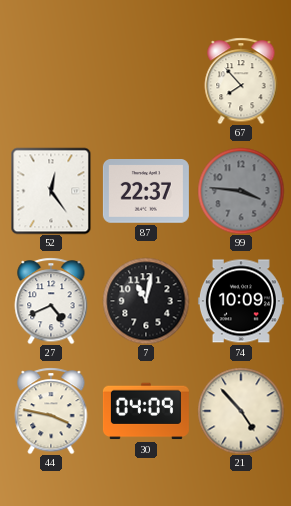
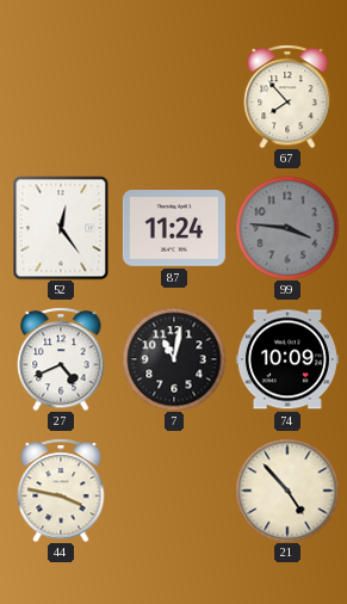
87: 22:37 -> 11:24
30: 04:09 -> none
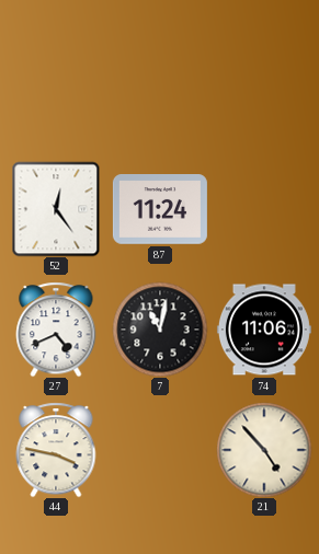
67: 7:53 -> none
99: 3:46 -> none
74: 10:09 -> 11:06
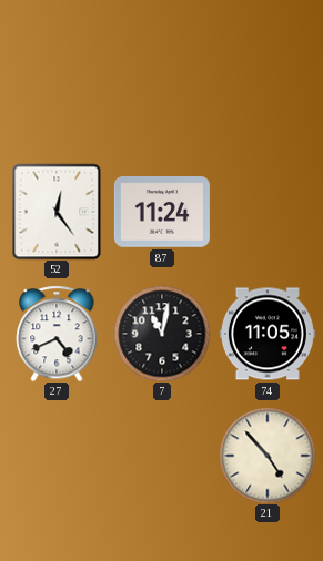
74: 11:06 -> 11:05
44: 3:47 -> none
